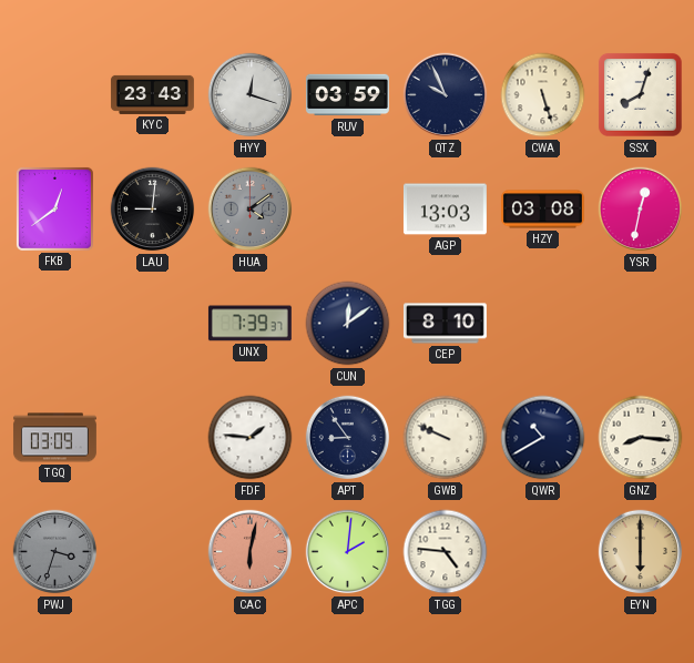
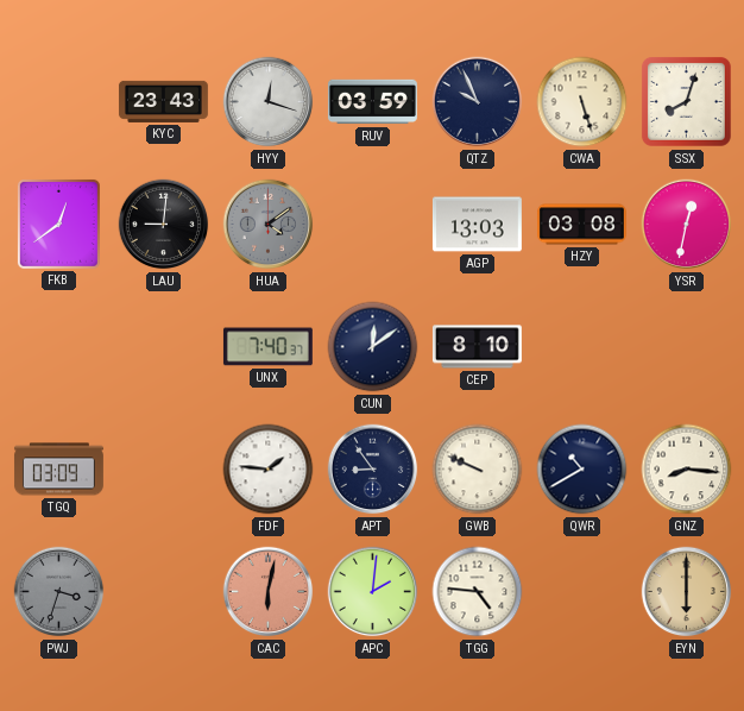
UNX: 7:39 -> 7:40
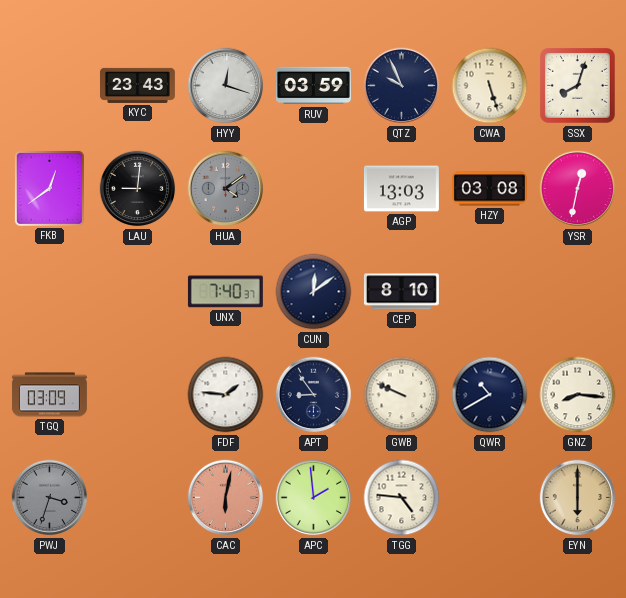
APC: 2:01 -> 1:59
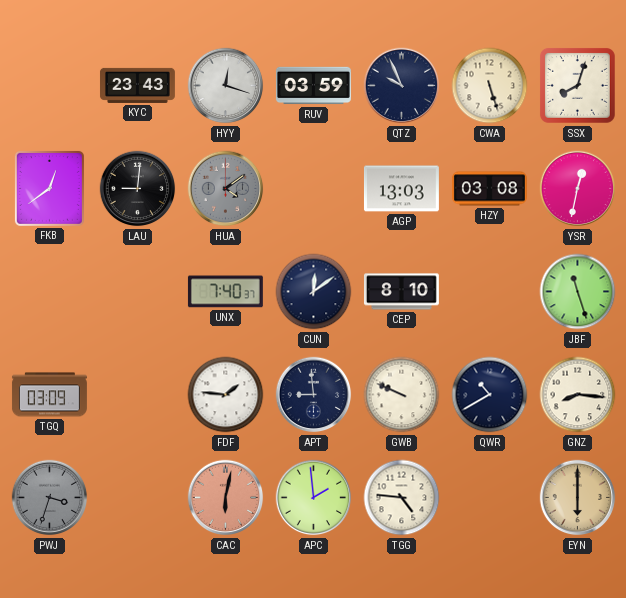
JBF: none -> 11:27
APT: 8:54 -> 8:59
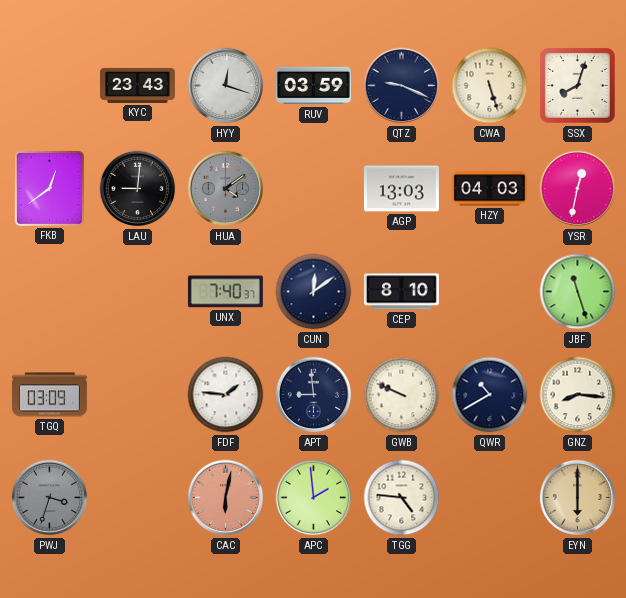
QTZ: 9:56 -> 9:19
HZY: 03:08 -> 04:03
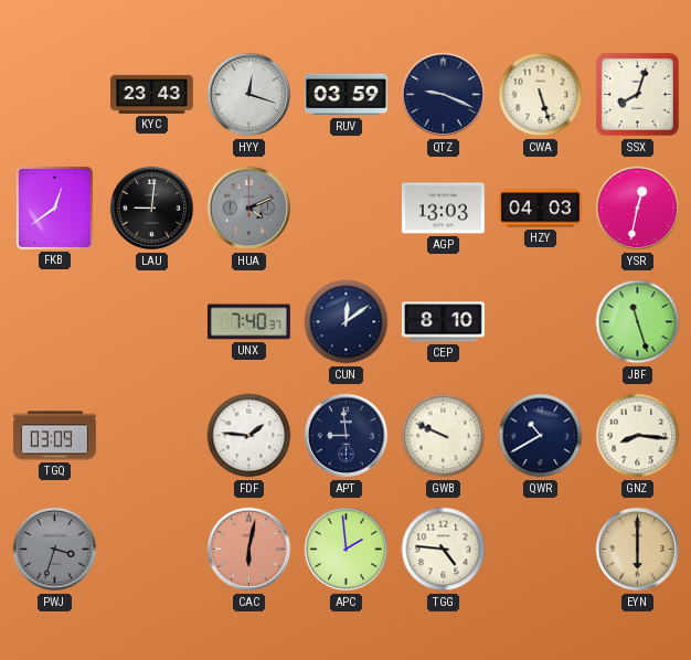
HUA: 4:09 -> 4:11
